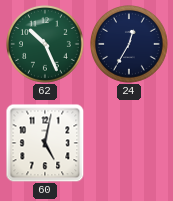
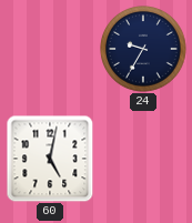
62: 10:26 -> none
24: 12:35 -> 9:35
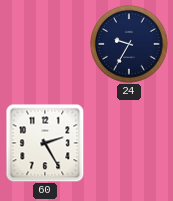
60: 5:02 -> 2:25
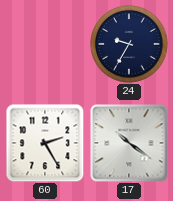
17: none -> 10:21
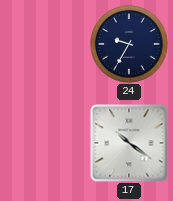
60: 2:25 -> none
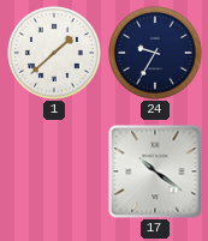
1: none -> 1:38
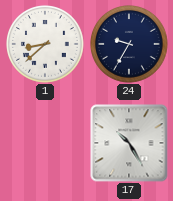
1: 1:38 -> 8:38
17: 10:21 -> 10:25
